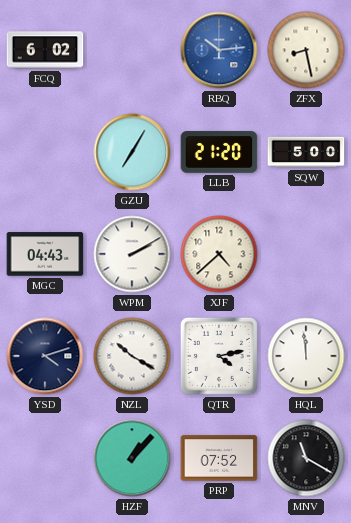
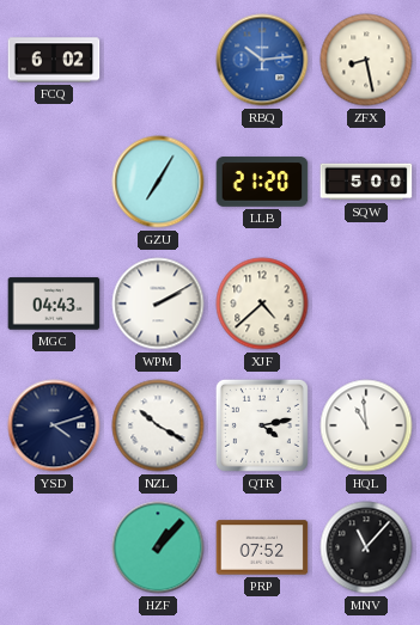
HQL: 11:59 -> 10:59
MNV: 11:20 -> 11:07
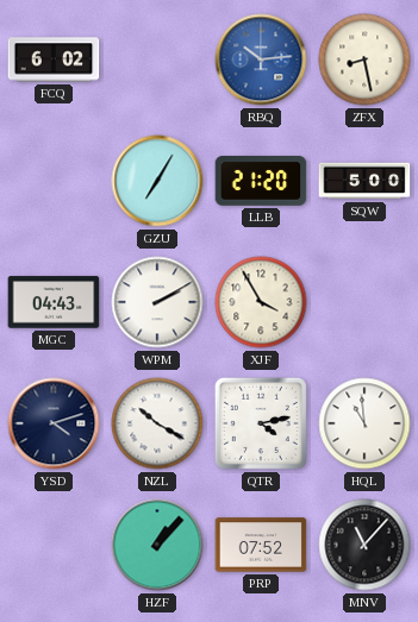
XJF: 4:38 -> 3:55
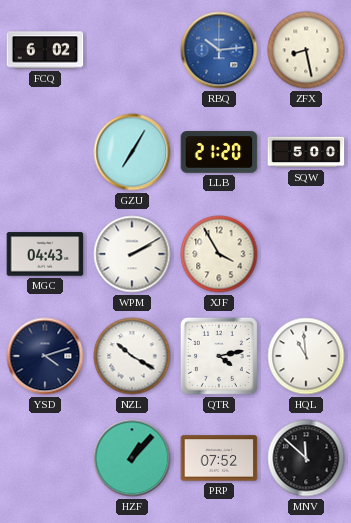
MNV: 11:07 -> 11:52
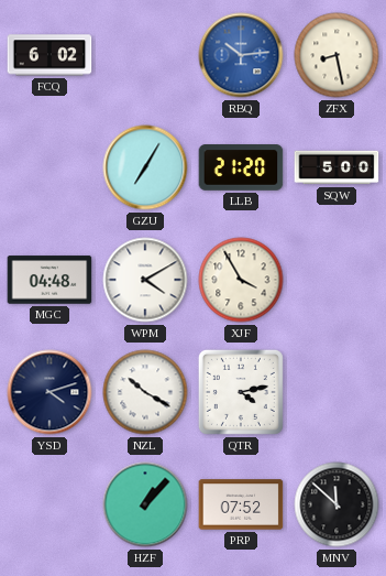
MGC: 04:43 -> 04:48
WPM: 2:10 -> 4:10
HQL: 10:59 -> none
